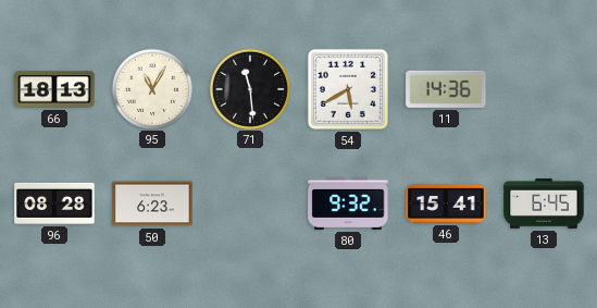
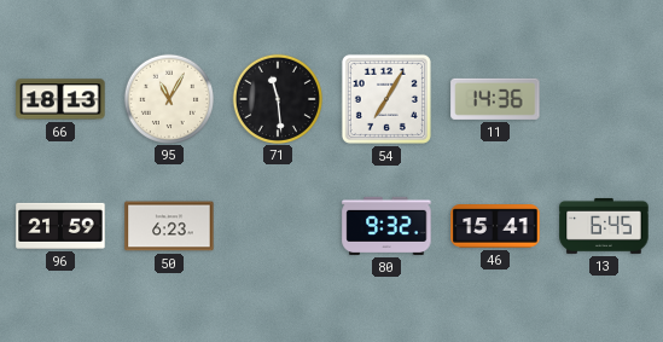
54: 5:40 -> 7:05
96: 08:28 -> 21:59
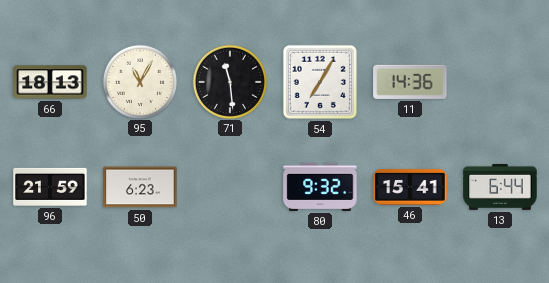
13: 6:45 -> 6:44
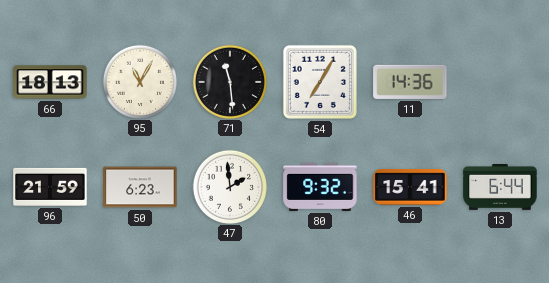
47: none -> 1:59
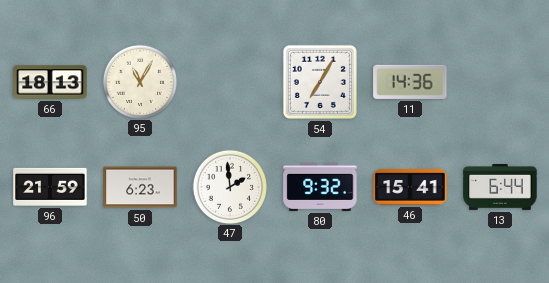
71: 11:29 -> none
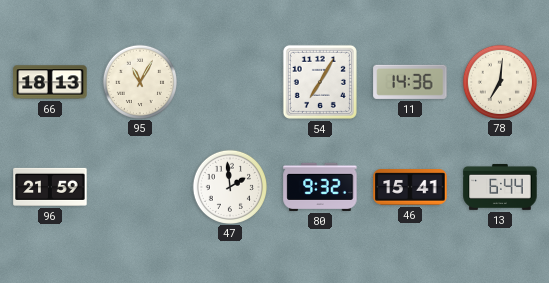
78: none -> 7:01
50: 6:23 -> none
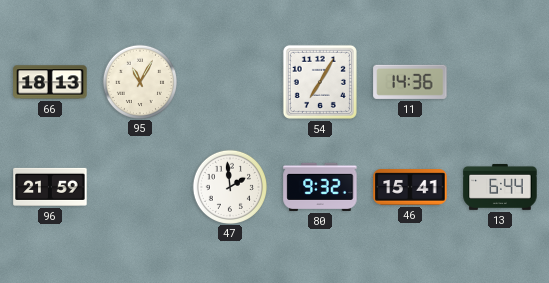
78: 7:01 -> none
